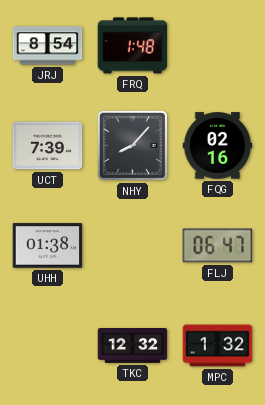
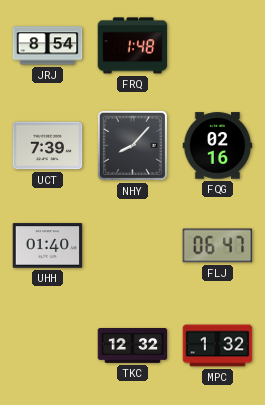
UHH: 01:38 -> 01:40
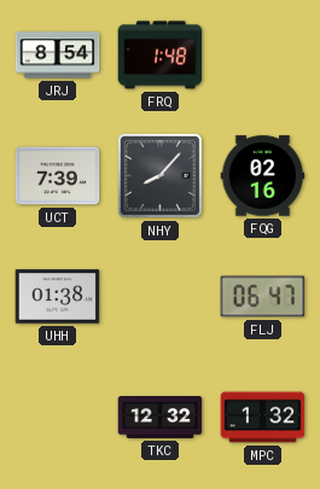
UHH: 01:40 -> 01:38
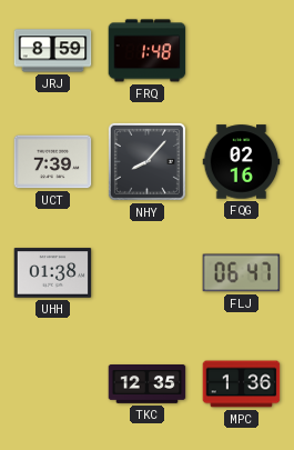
JRJ: 8:54 -> 8:59
TKC: 12:32 -> 12:35
MPC: 1:32 -> 1:36
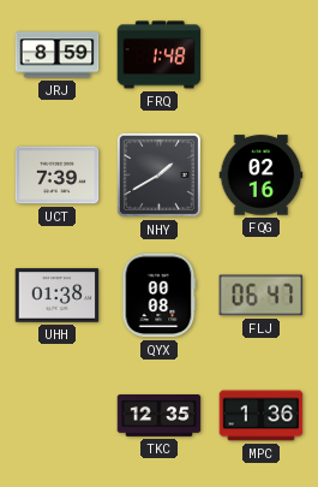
NHY: 8:07 -> 1:40
QYX: none -> 00:08
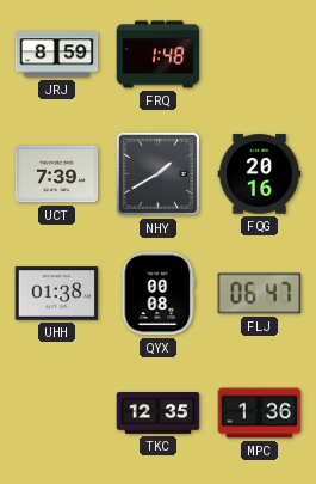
FQG: 02:16 -> 20:16
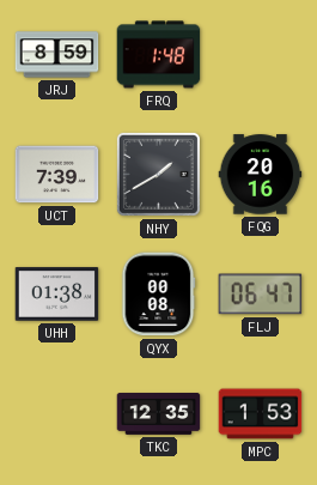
MPC: 1:36 -> 1:53
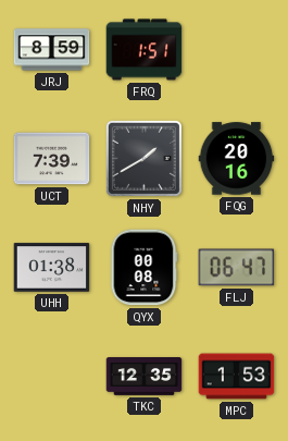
FRQ: 1:48 -> 1:51
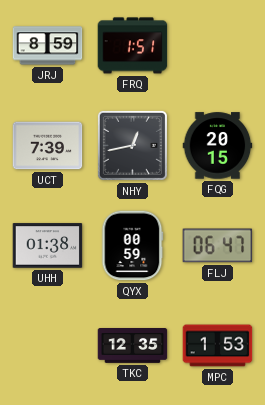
NHY: 1:40 -> 12:43
FQG: 20:16 -> 20:15
QYX: 00:08 -> 00:59
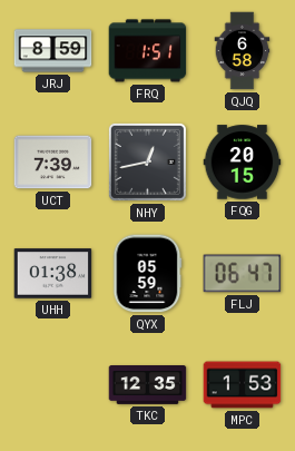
QJQ: none -> 6:58
QYX: 00:59 -> 05:59
